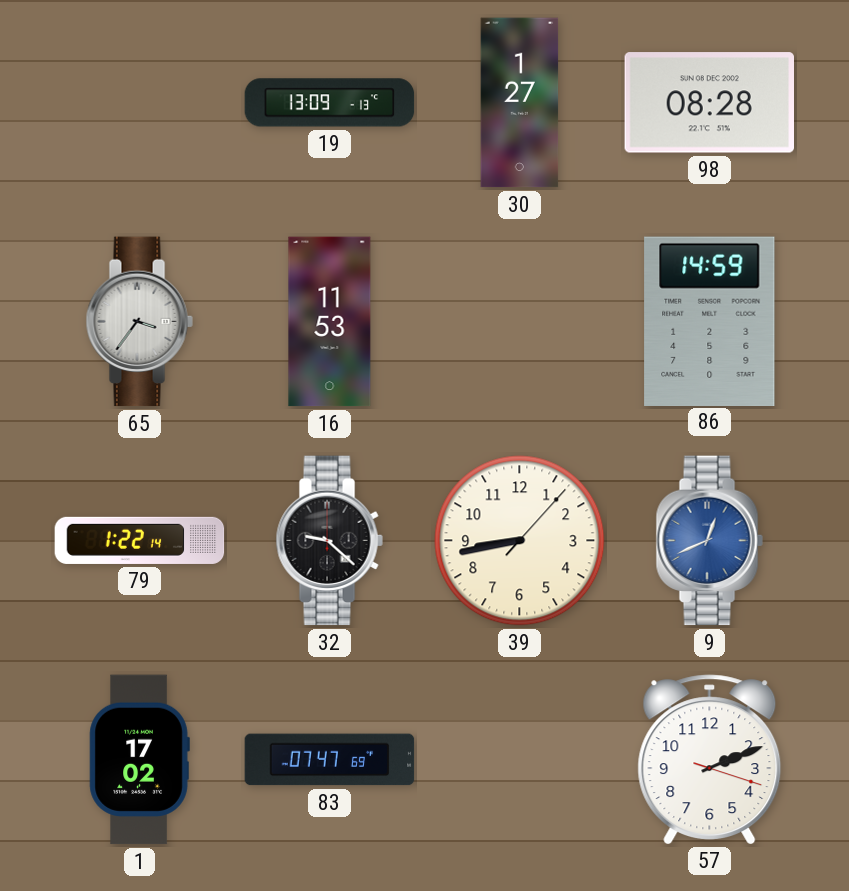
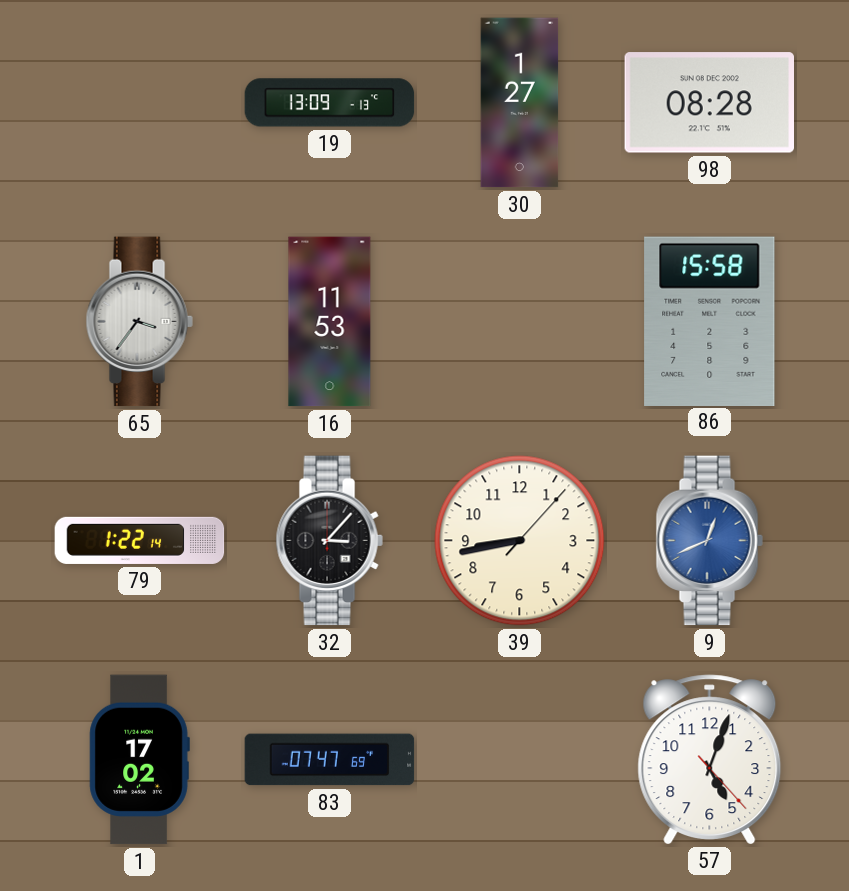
86: 14:59 -> 15:58
32: 9:22 -> 3:07
57: 2:11 -> 5:03
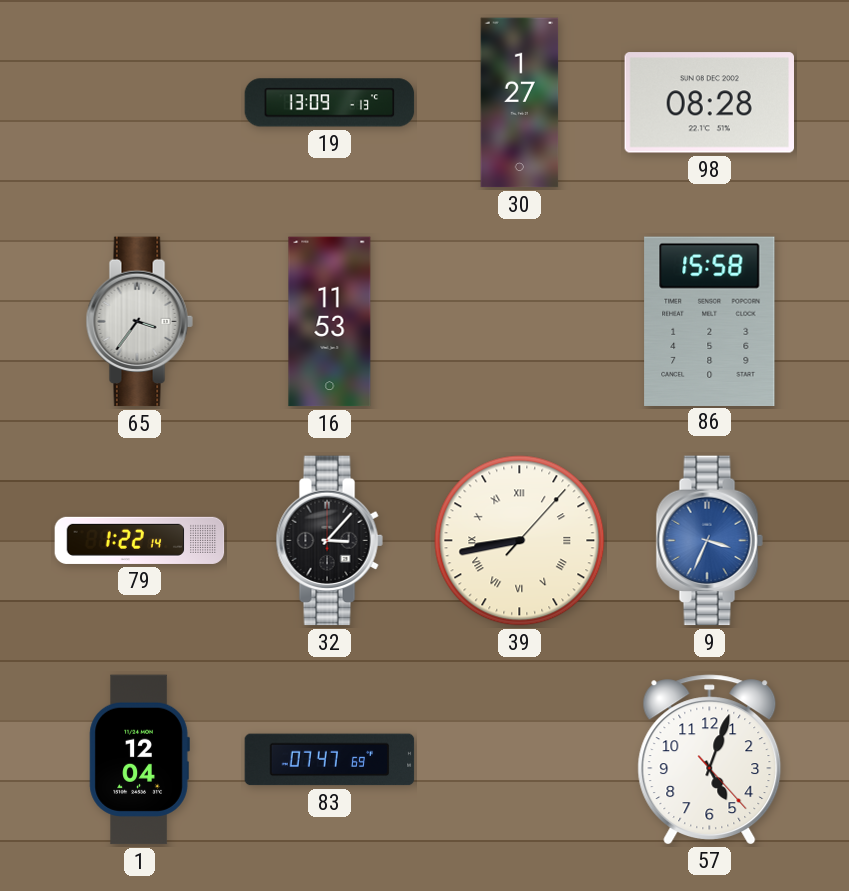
39 numerals: Arabic -> Roman
9: 12:41 -> 3:34
1: 17:02 -> 12:04
